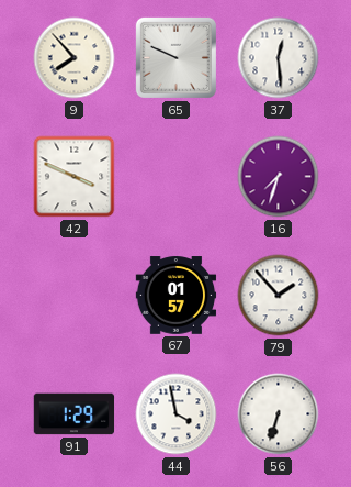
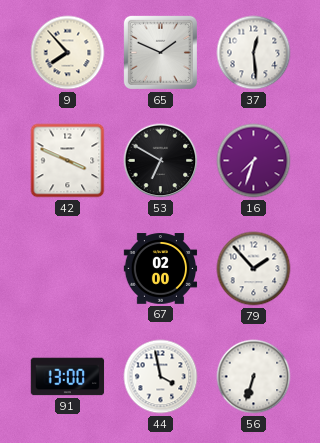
65: 9:49 -> 1:49
53: none -> 6:50
67: 01:57 -> 02:00
91: 1:29 -> 13:00
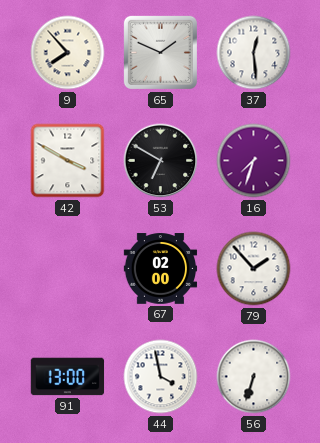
42: 3:49 -> 3:50
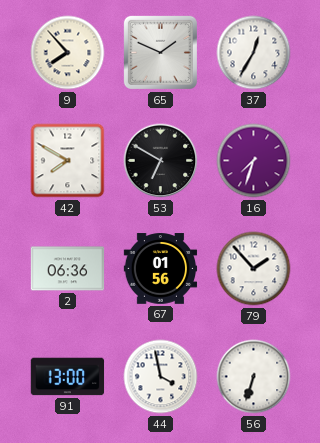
37: 12:29 -> 12:35
42: 3:50 -> 7:50
2: none -> 06:36
67: 02:00 -> 01:56
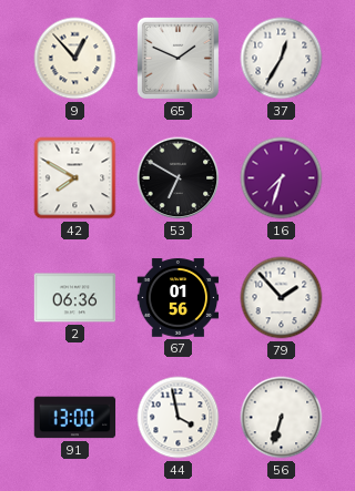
9: 7:53 -> 12:53
